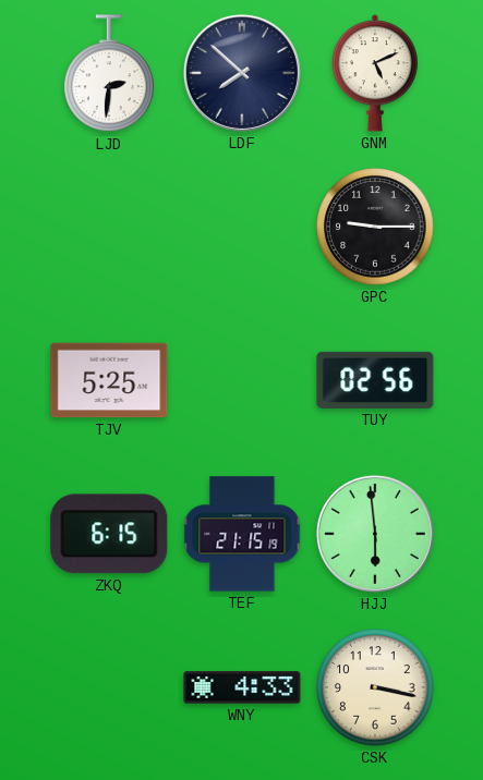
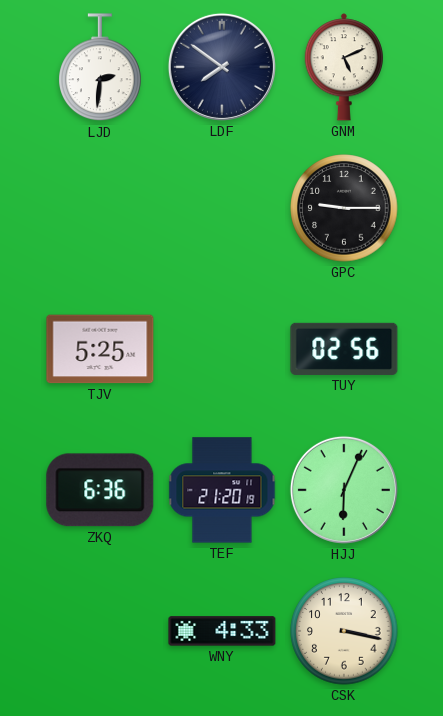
LDF: 7:52 -> 7:51
ZKQ: 6:15 -> 6:36
TEF: 21:15 -> 21:20
HJJ: 5:59 -> 6:04
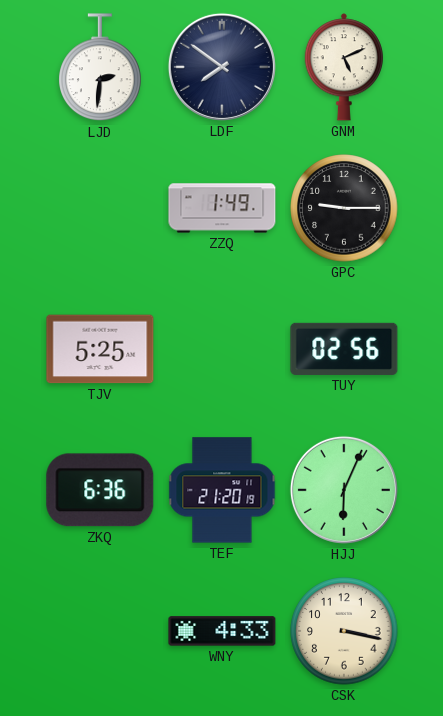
ZZQ: none -> 1:49
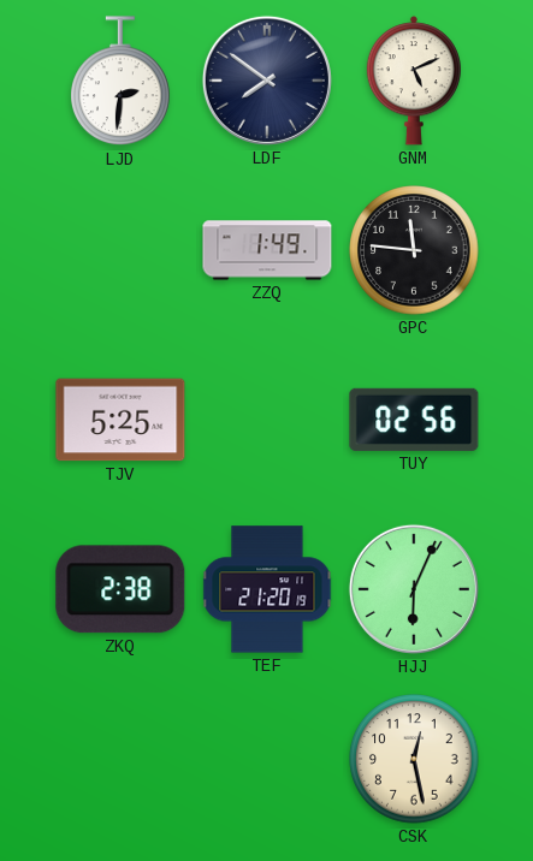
GPC: 9:15 -> 11:46
ZKQ: 6:36 -> 2:38
WNY: 4:33 -> none
CSK: 3:17 -> 12:28
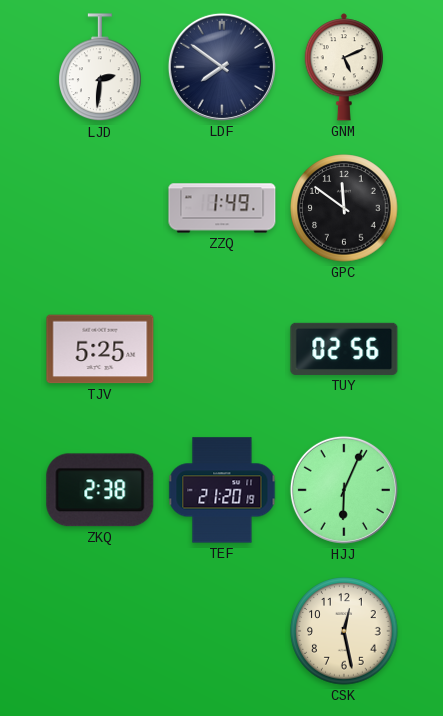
GPC: 11:46 -> 11:51
